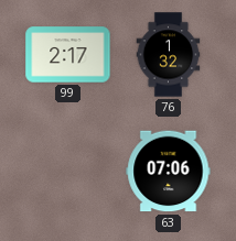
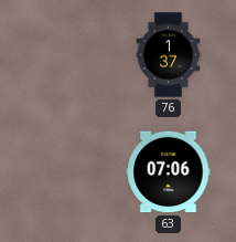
99: 2:17 -> none
76: 1:32 -> 1:37
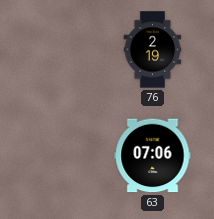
76: 1:37 -> 2:19
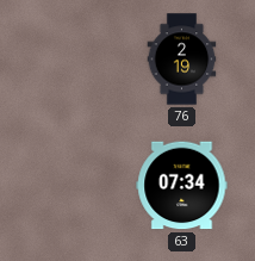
63: 07:06 -> 07:34
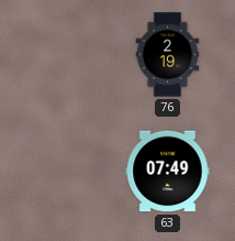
63: 07:34 -> 07:49
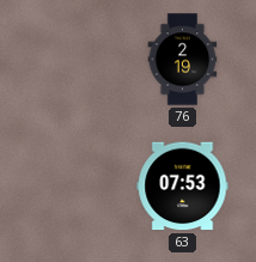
63: 07:49 -> 07:53
